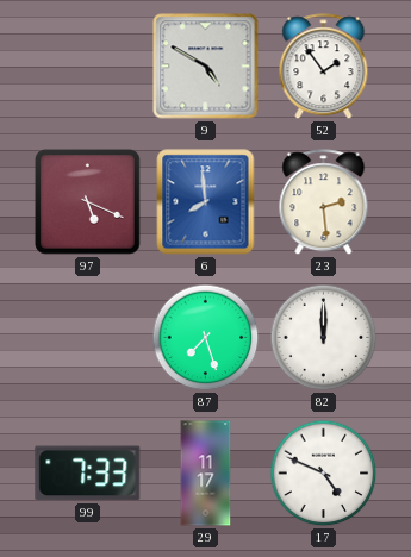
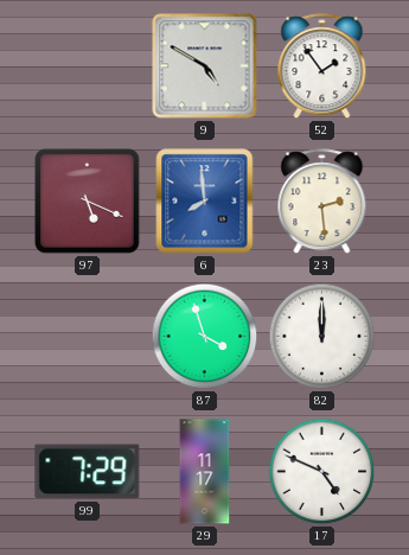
87: 7:27 -> 3:57
99: 7:33 -> 7:29
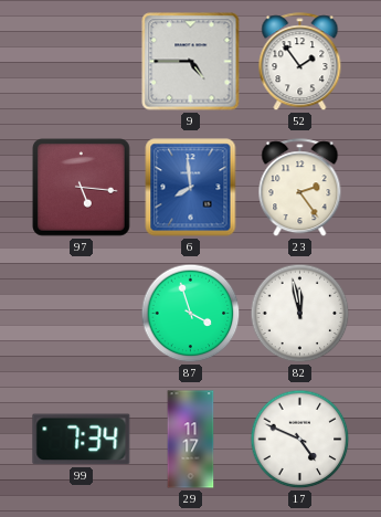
9: 4:50 -> 4:45
97: 5:19 -> 5:16
23: 2:29 -> 2:24
82: 12:00 -> 11:58
99: 7:29 -> 7:34
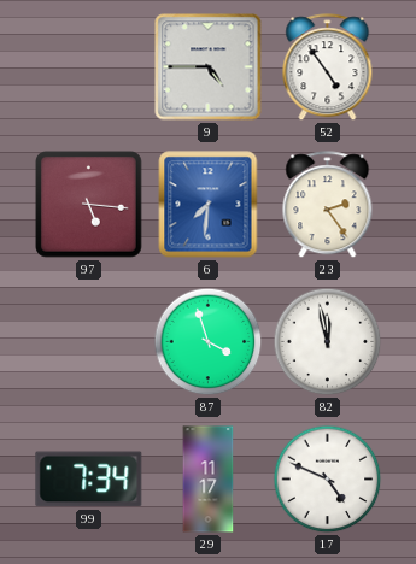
52: 1:54 -> 4:54
6: 7:59 -> 7:31
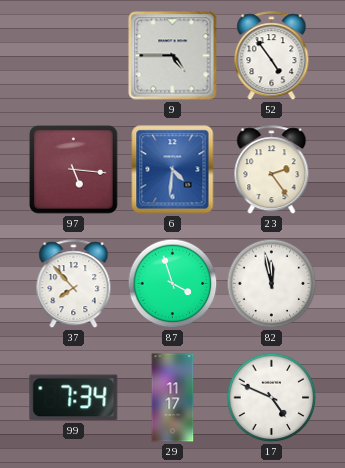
6: 7:31 -> 4:31
37: none -> 7:53
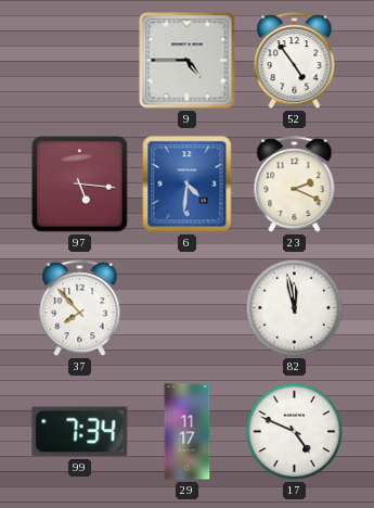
23: 2:24 -> 2:19
87: 3:57 -> none
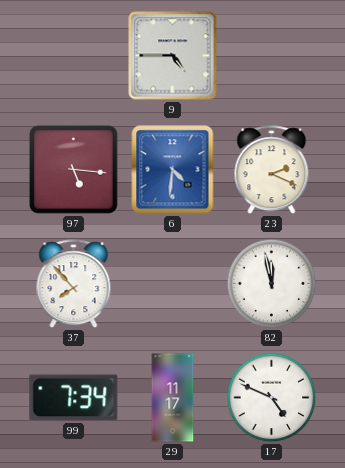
52: 4:54 -> none
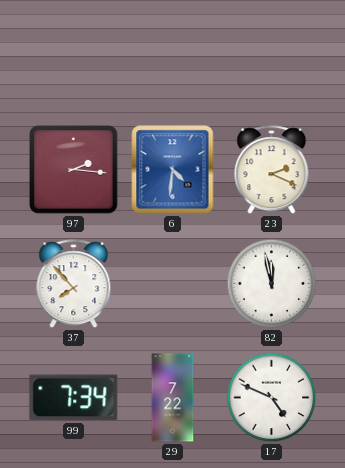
9: 4:45 -> none
97: 5:16 -> 2:16
29: 11:17 -> 7:22
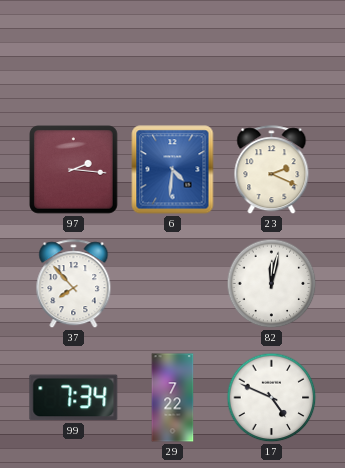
82: 11:58 -> 12:02
